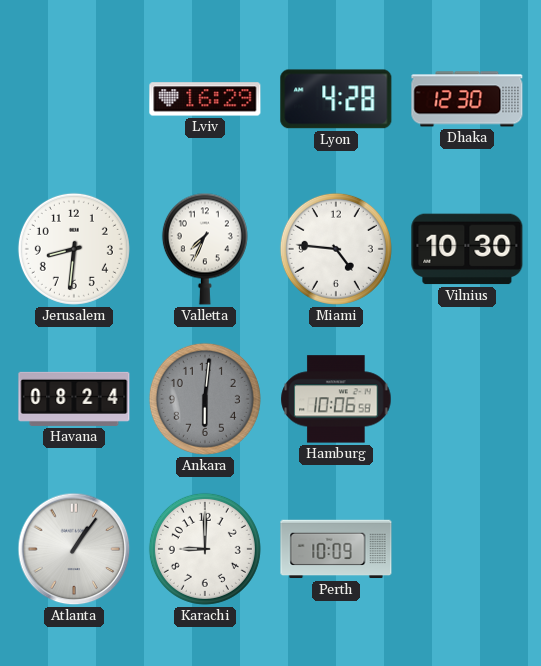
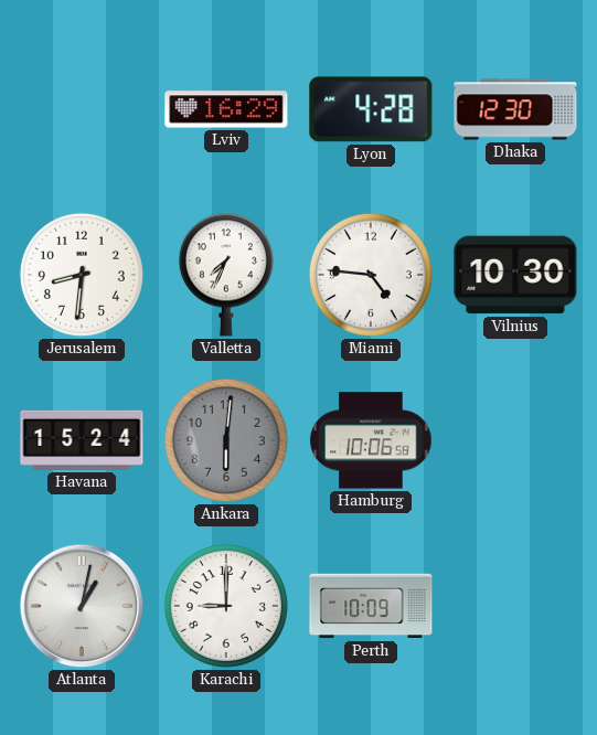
Havana: 08:24 -> 15:24
Atlanta: 1:06 -> 1:02
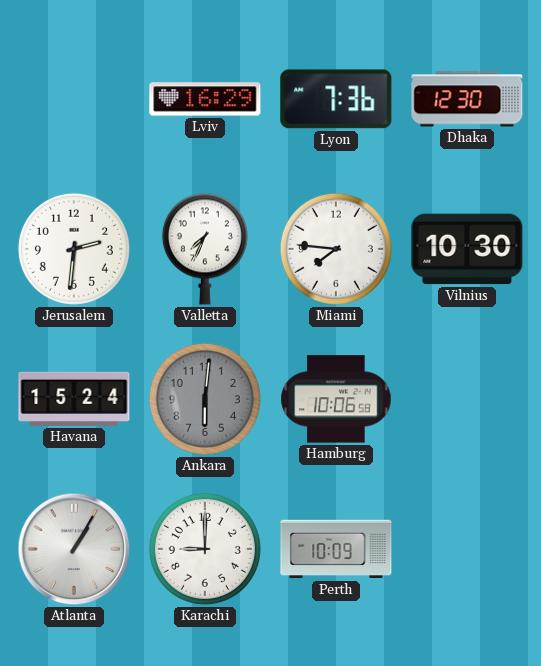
Lyon: 4:28 -> 7:36
Jerusalem: 8:31 -> 2:31
Miami: 4:46 -> 7:46
Atlanta: 1:02 -> 1:05
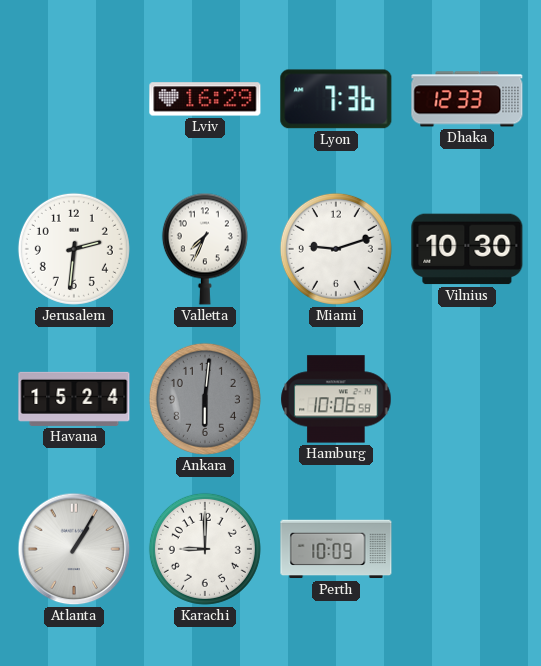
Dhaka: 12:30 -> 12:33
Miami: 7:46 -> 9:12
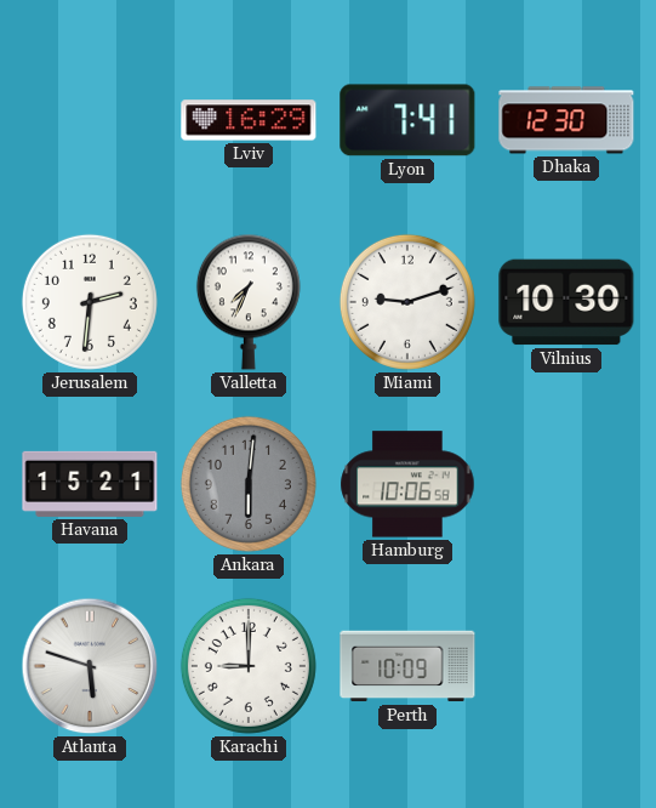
Lyon: 7:36 -> 7:41
Dhaka: 12:33 -> 12:30
Havana: 15:24 -> 15:21
Atlanta: 1:05 -> 5:48
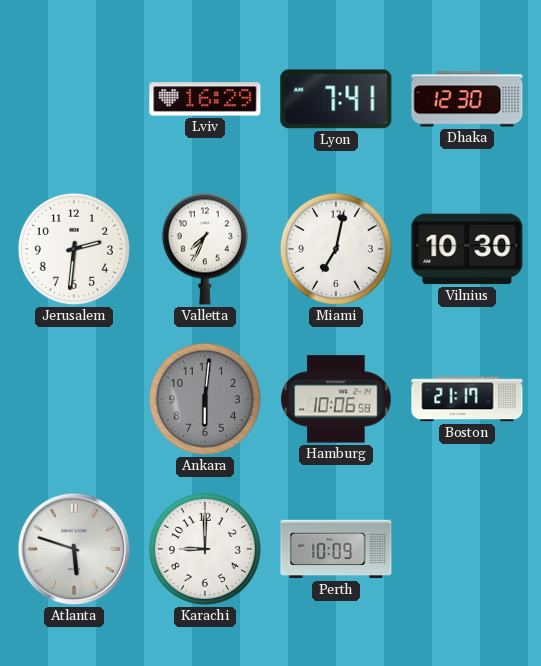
Miami: 9:12 -> 7:02
Havana: 15:21 -> none
Boston: none -> 21:17
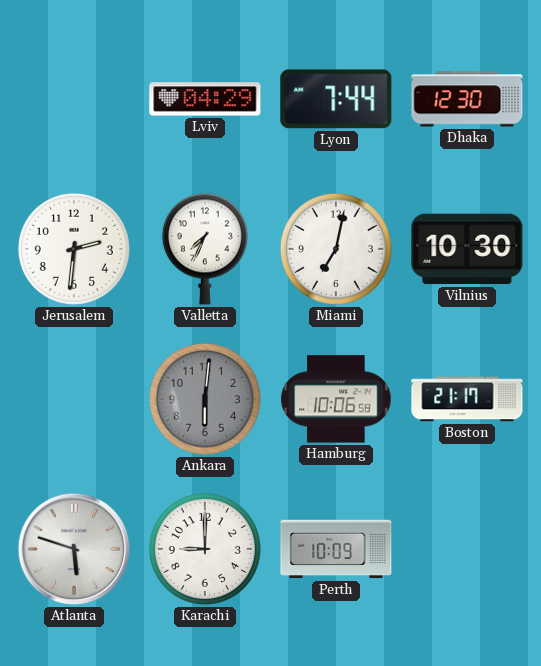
Lviv: 16:29 -> 04:29
Lyon: 7:41 -> 7:44
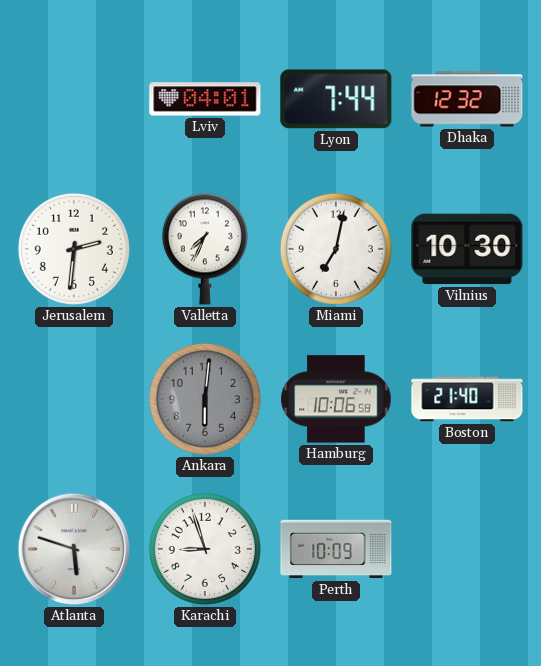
Lviv: 04:29 -> 04:01
Dhaka: 12:30 -> 12:32
Boston: 21:17 -> 21:40
Karachi: 9:00 -> 8:57
